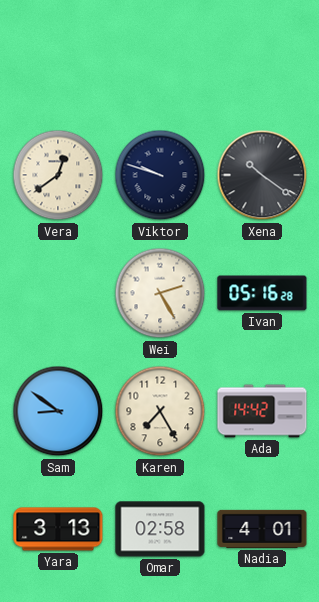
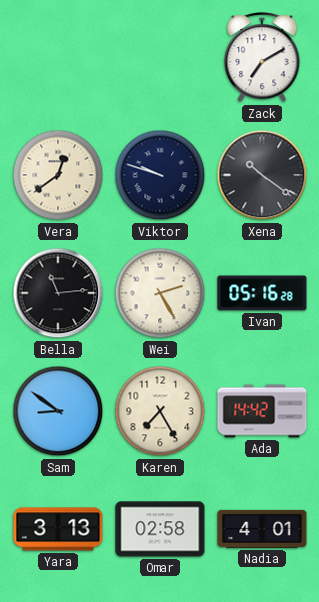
Zack: none -> 7:10
Bella: none -> 11:14
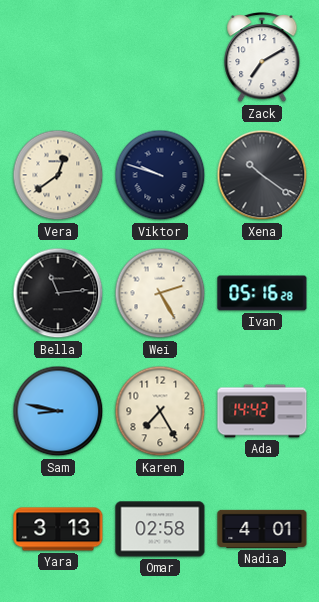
Sam: 8:51 -> 8:47
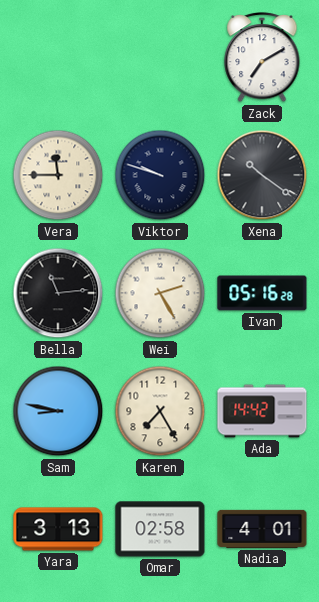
Vera: 12:39 -> 11:45
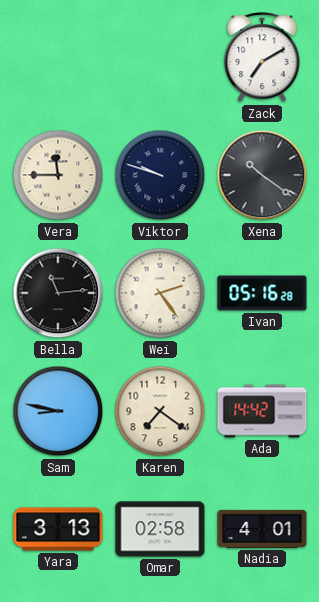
Wei: 2:25 -> 2:24
Karen: 7:25 -> 7:21
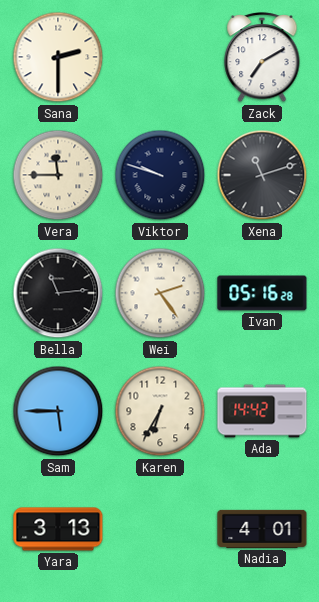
Sana: none -> 2:30
Xena: 10:21 -> 11:12
Sam: 8:47 -> 5:45
Karen: 7:21 -> 6:35
Omar: 02:58 -> none
